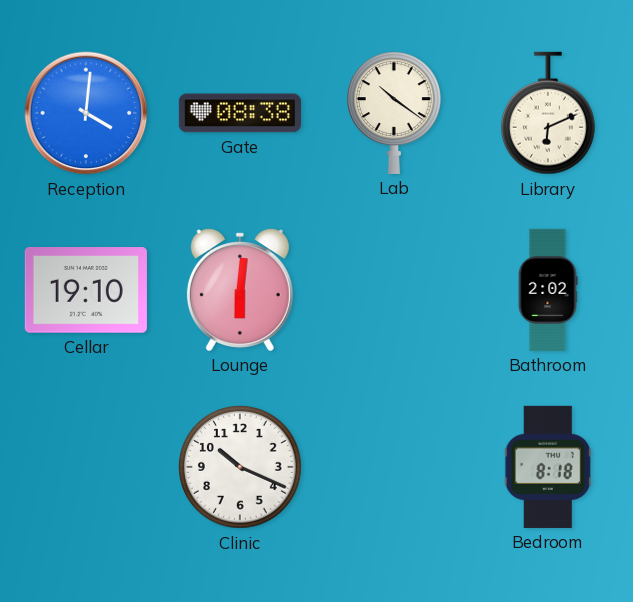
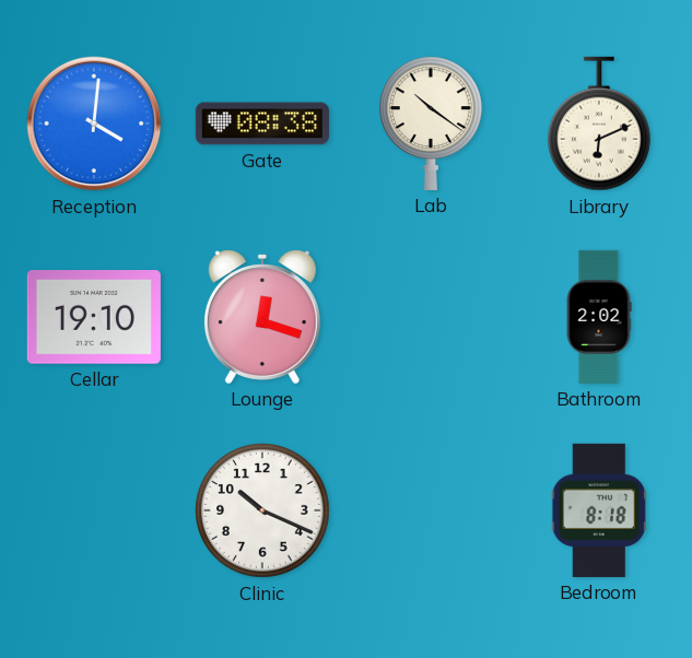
Lounge: 6:01 -> 12:18
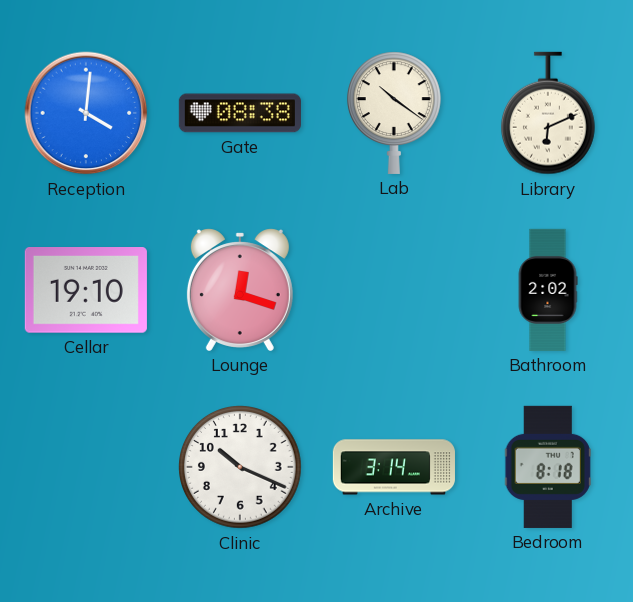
Archive: none -> 3:14
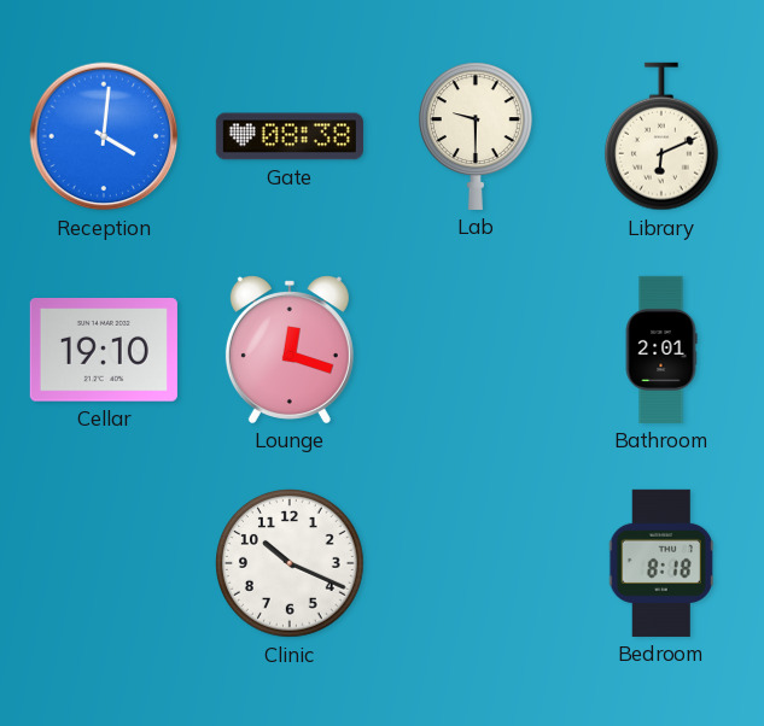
Lab: 10:21 -> 9:30
Bathroom: 2:02 -> 2:01
Archive: 3:14 -> none
